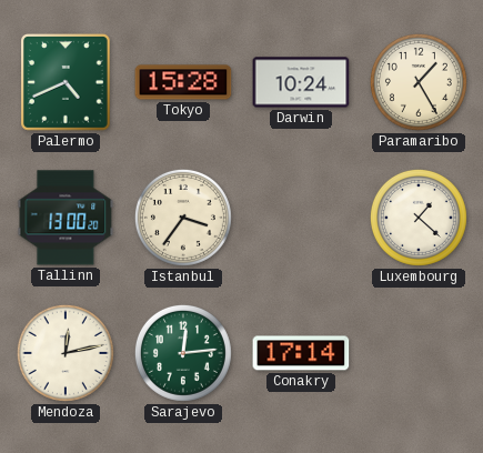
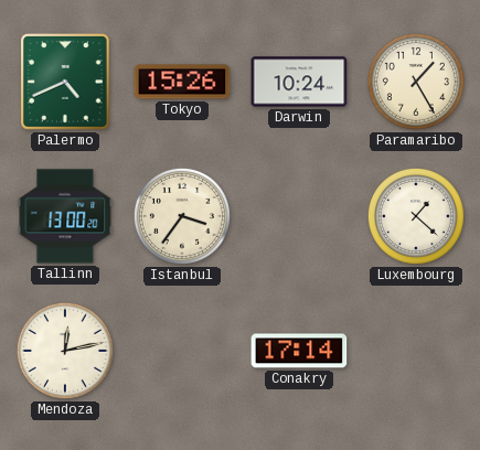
Tokyo: 15:28 -> 15:26
Sarajevo: 12:14 -> none
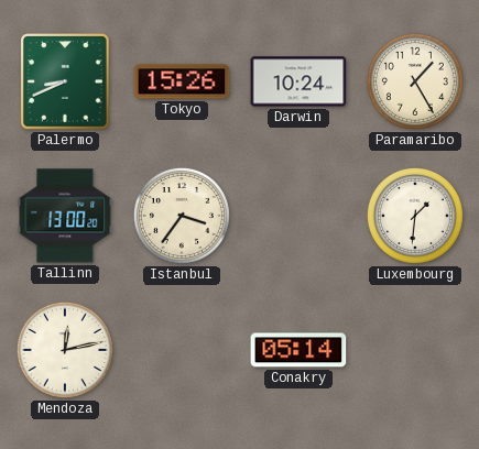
Palermo: 4:41 -> 8:41
Luxembourg: 1:22 -> 1:31
Conakry: 17:14 -> 05:14
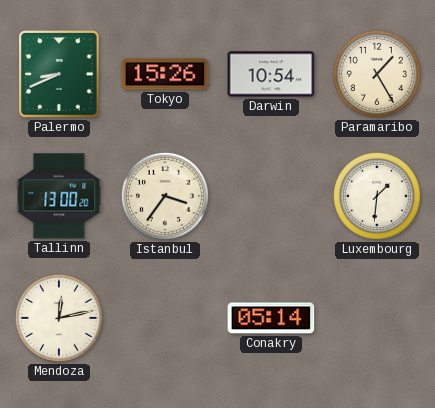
Darwin: 10:24 -> 10:54
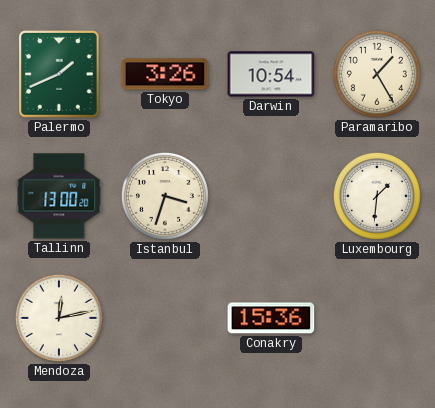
Palermo: 8:41 -> 1:41
Tokyo: 15:26 -> 3:26
Istanbul: 3:36 -> 3:33
Conakry: 05:14 -> 15:36
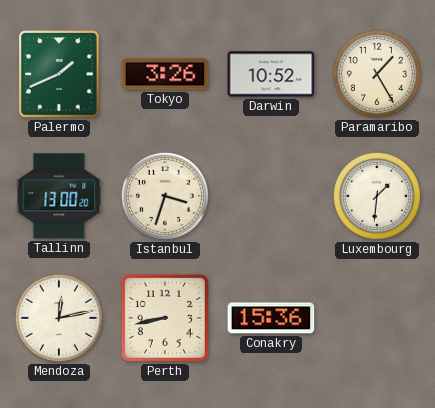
Darwin: 10:54 -> 10:52
Perth: none -> 8:43
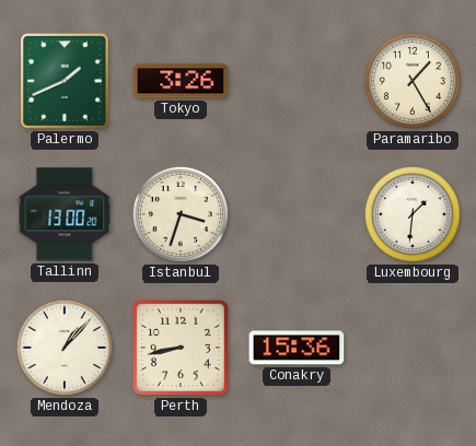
Darwin: 10:52 -> none
Mendoza: 12:13 -> 1:07
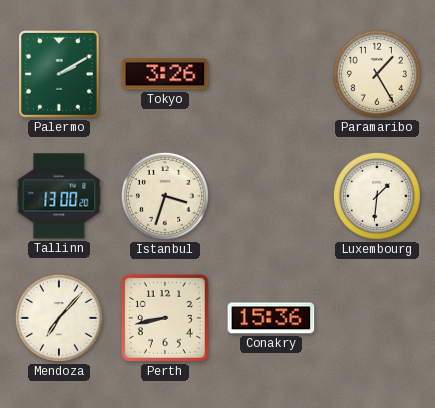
Palermo: 1:41 -> 2:10
Mendoza: 1:07 -> 7:07
